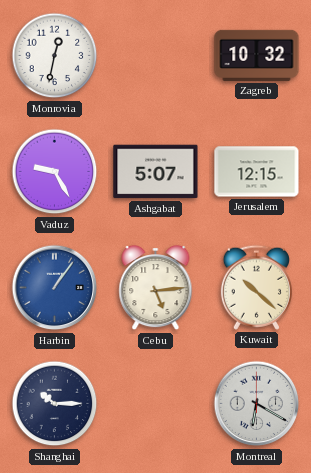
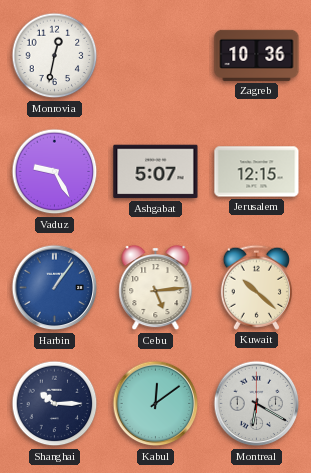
Zagreb: 10:32 -> 10:36
Kabul: none -> 12:09
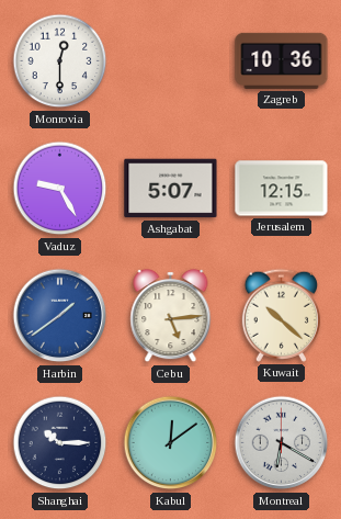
Monrovia: 12:32 -> 12:30
Harbin: 1:06 -> 1:39
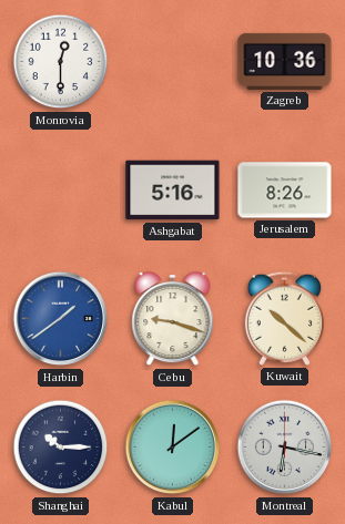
Vaduz: 9:25 -> none
Ashgabat: 5:07 -> 5:16
Jerusalem: 12:15 -> 8:26
Cebu: 5:14 -> 9:18
Montreal: 6:20 -> 6:17
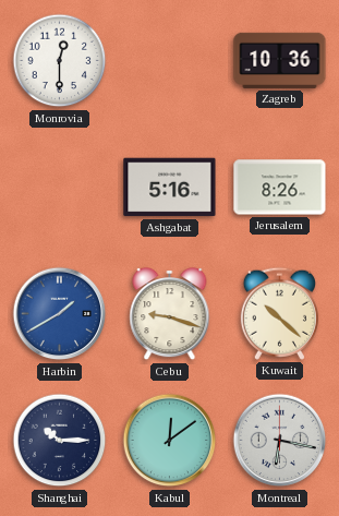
Harbin: 1:39 -> 1:40
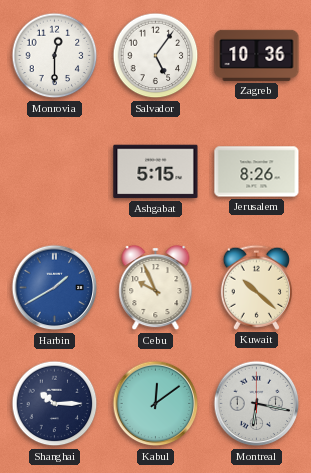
Salvador: none -> 5:06
Ashgabat: 5:16 -> 5:15
Cebu: 9:18 -> 9:56
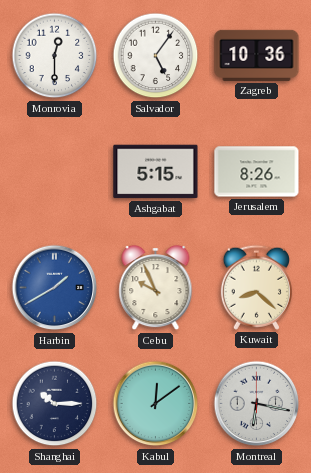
Kuwait: 10:22 -> 8:22
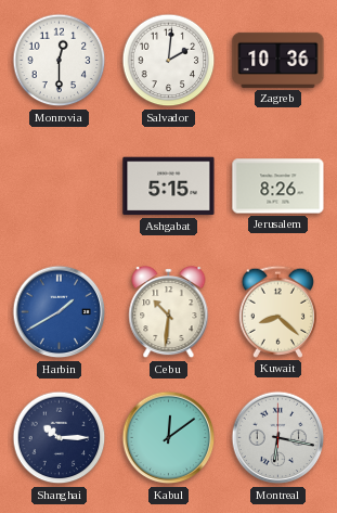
Salvador: 5:06 -> 2:01
Cebu: 9:56 -> 10:31
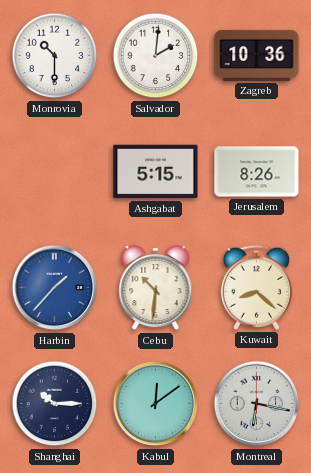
Monrovia: 12:30 -> 10:30
Harbin: 1:40 -> 1:37
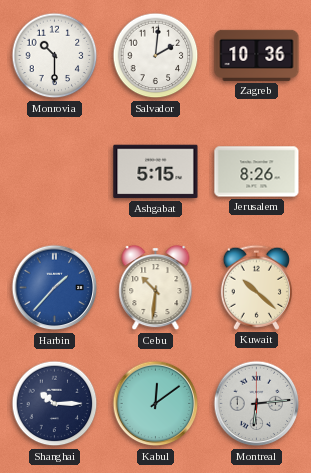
Kuwait: 8:22 -> 10:22
Montreal: 6:17 -> 6:14
